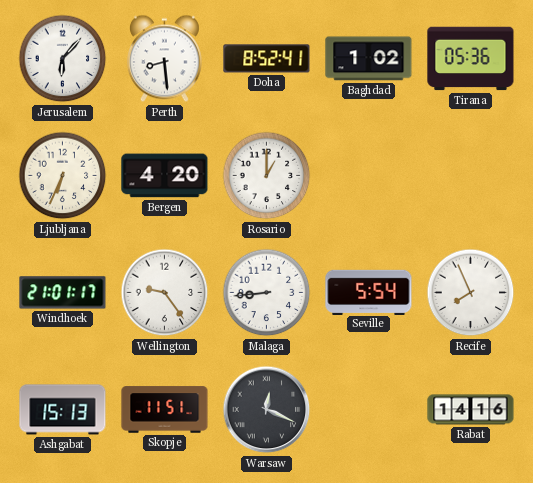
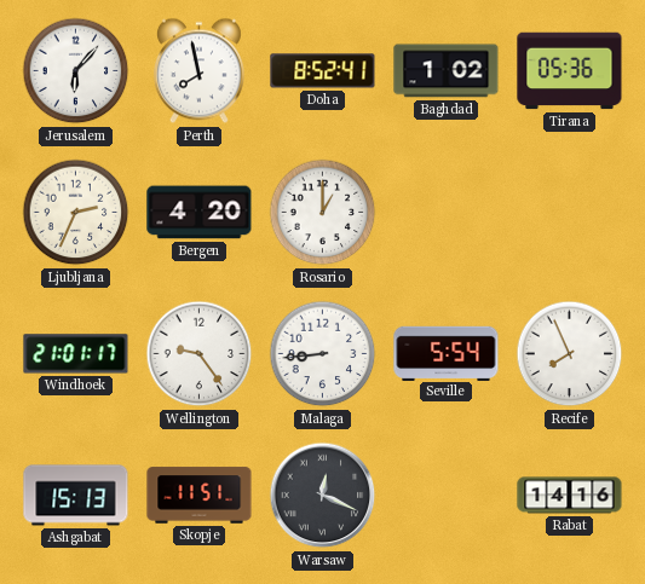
Perth: 8:29 -> 7:58
Ljubljana: 6:34 -> 2:34
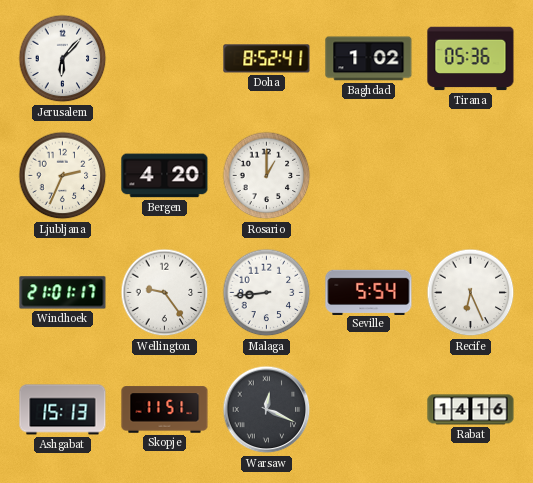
Perth: 7:58 -> none
Recife: 7:56 -> 6:26
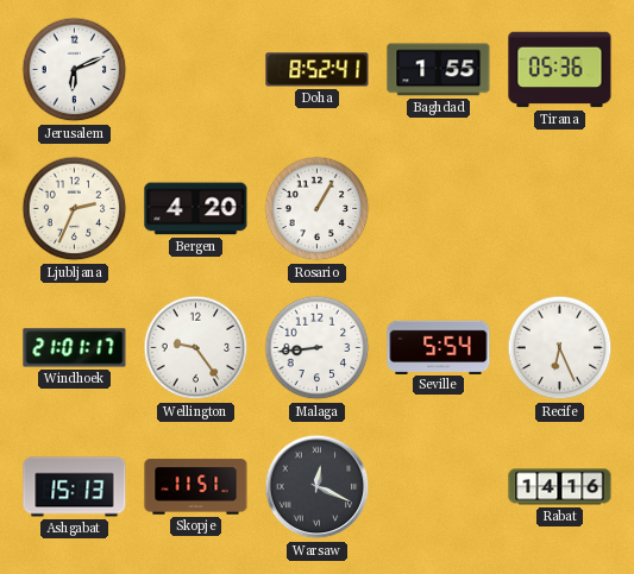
Jerusalem: 6:07 -> 6:11
Baghdad: 1:02 -> 1:55
Rosario: 1:00 -> 1:05
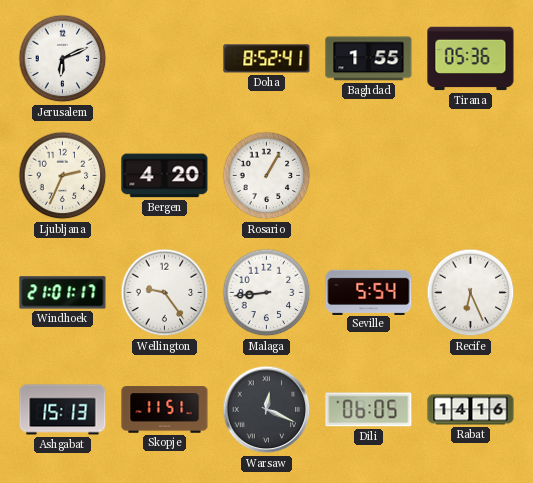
Dili: none -> 06:05
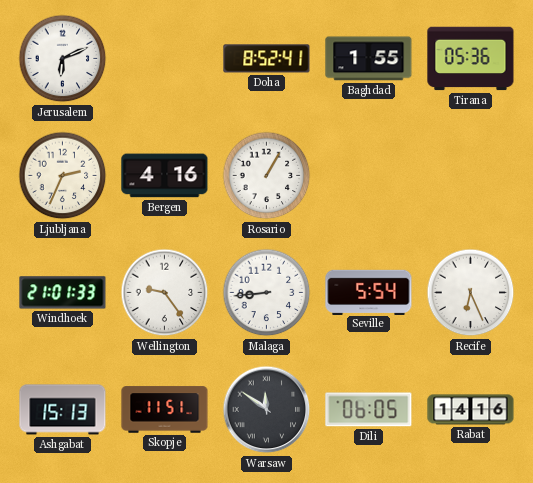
Bergen: 4:20 -> 4:16
Windhoek: 21:01:17 -> 21:01:33
Warsaw: 12:19 -> 11:51
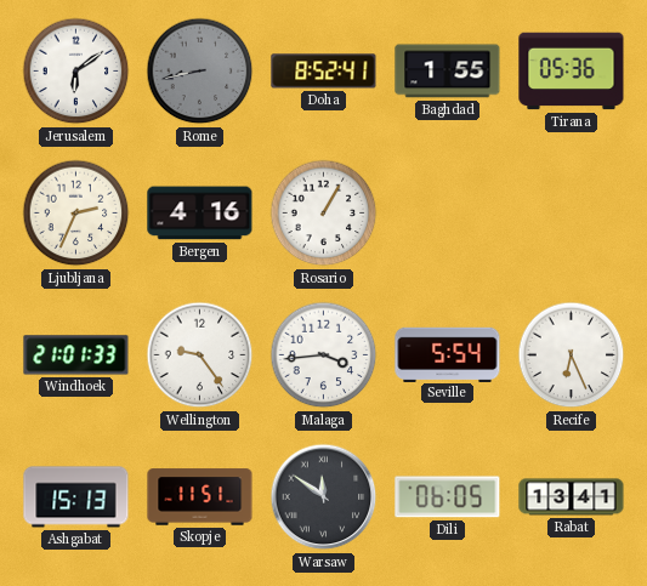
Jerusalem: 6:11 -> 6:09
Rome: none -> 8:43
Malaga: 8:44 -> 3:44
Rabat: 14:16 -> 13:41
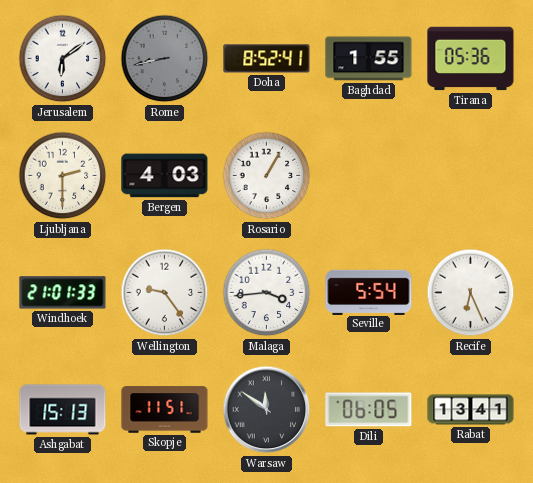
Ljubljana: 2:34 -> 2:30
Bergen: 4:16 -> 4:03
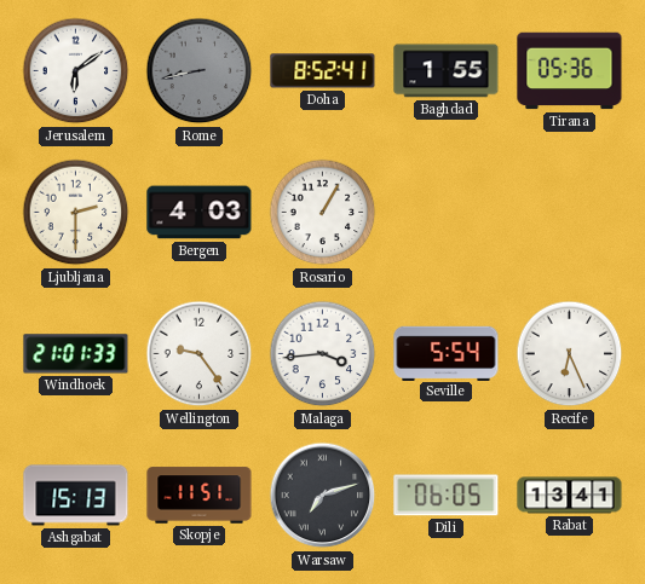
Warsaw: 11:51 -> 7:12
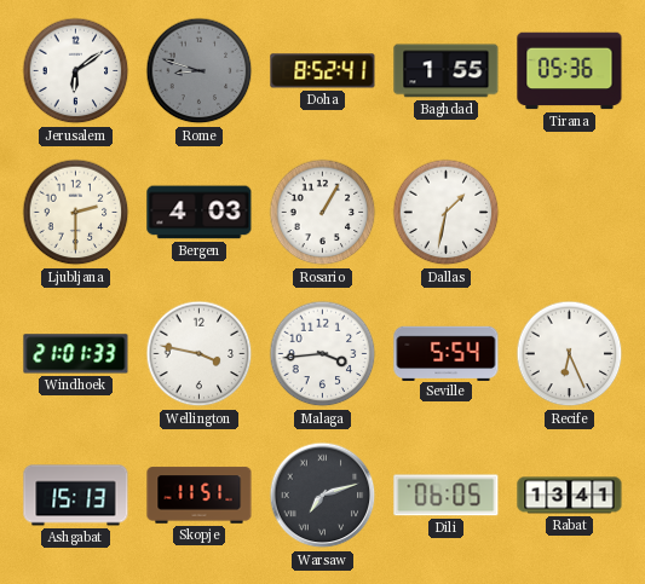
Rome: 8:43 -> 8:48
Dallas: none -> 1:32
Wellington: 9:24 -> 3:47
